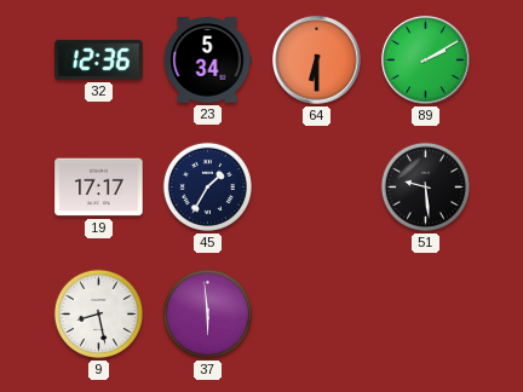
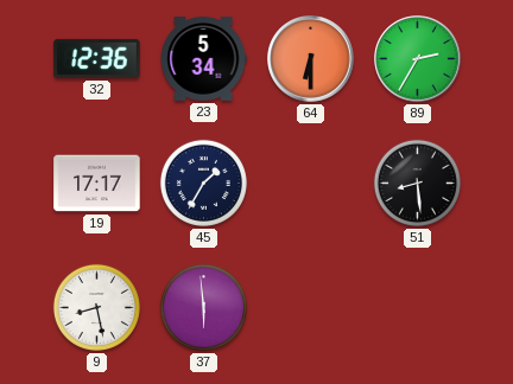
89: 2:10 -> 2:35
51: 9:29 -> 8:29
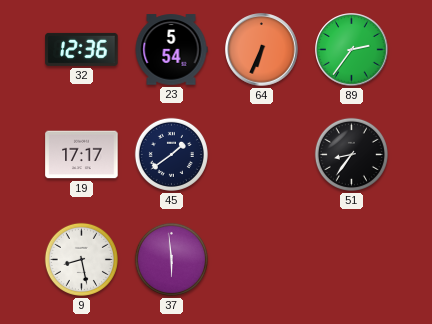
23: 5:34 -> 5:54
64: 6:30 -> 6:34
89: 2:35 -> 2:36
45: 1:35 -> 1:39
51: 8:29 -> 8:36
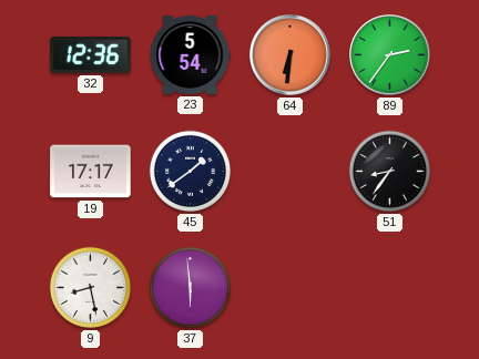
64: 6:34 -> 6:31
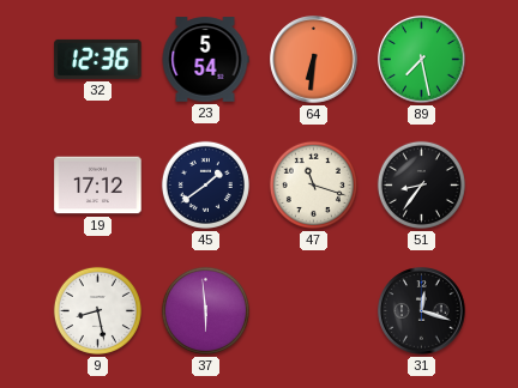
89: 2:36 -> 7:28
19: 17:17 -> 17:12
47: none -> 11:18
31: none -> 12:18
